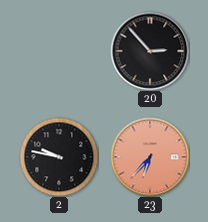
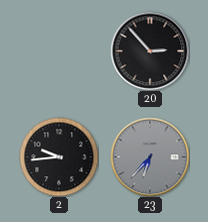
2: 9:47 -> 9:44
23 dial: salmon -> grey
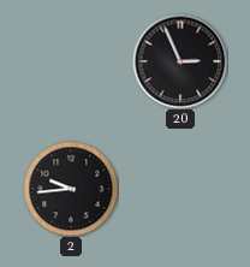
20: 2:53 -> 2:56
23: 6:37 -> none
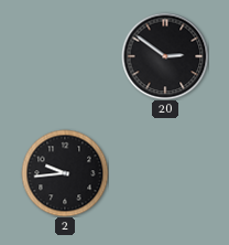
20: 2:56 -> 2:51
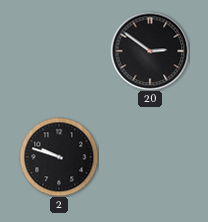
2: 9:44 -> 9:48
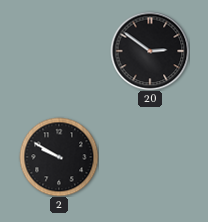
2: 9:48 -> 9:50
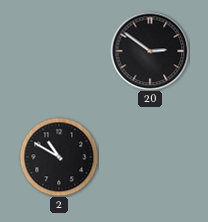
2: 9:50 -> 10:50
